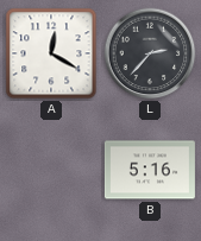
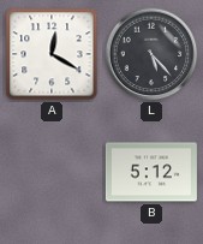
L: 2:37 -> 5:23
B: 5:16 -> 5:12
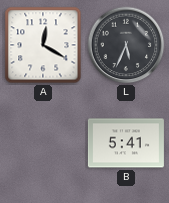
L: 5:23 -> 5:34
B: 5:12 -> 5:41
